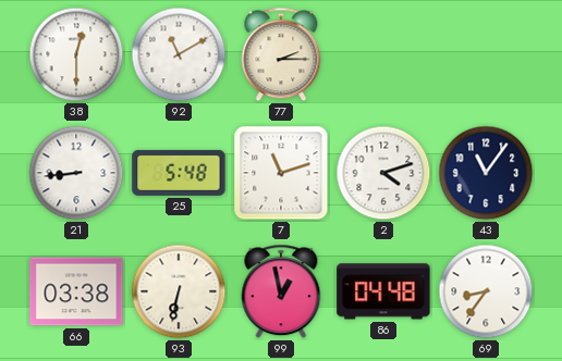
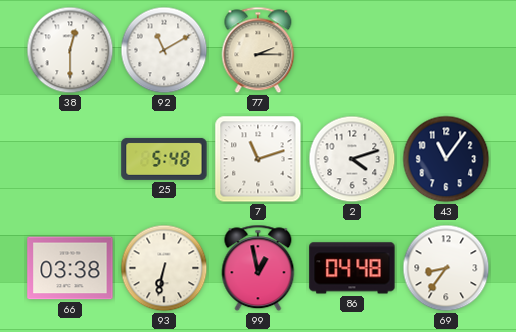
21: 8:44 -> none
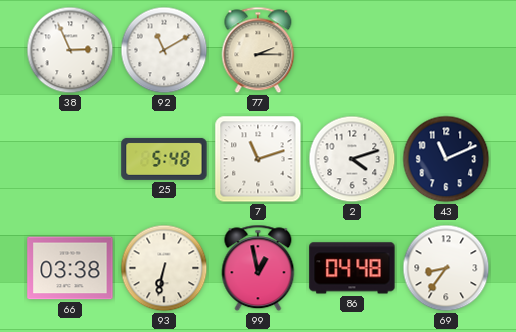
38: 12:30 -> 2:56
43: 11:06 -> 11:11
